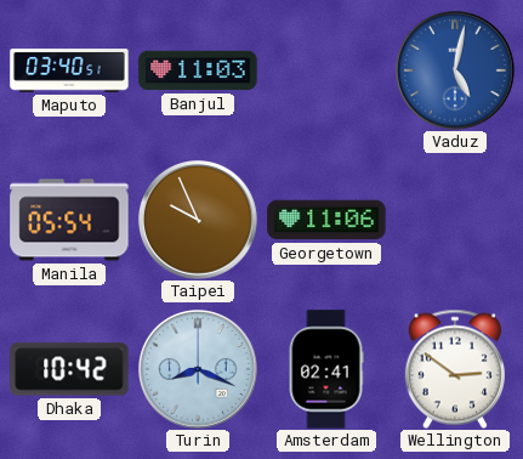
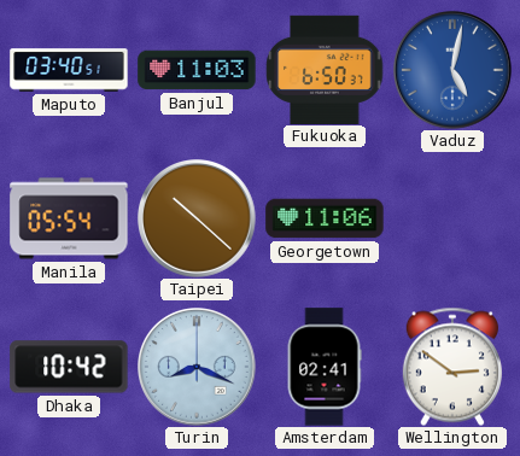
Fukuoka: none -> 6:50
Taipei: 9:56 -> 10:22
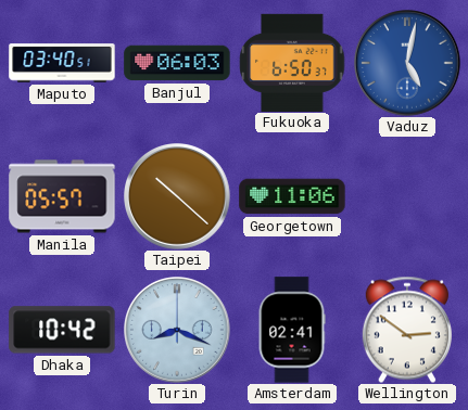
Banjul: 11:03 -> 06:03
Manila: 05:54 -> 05:57
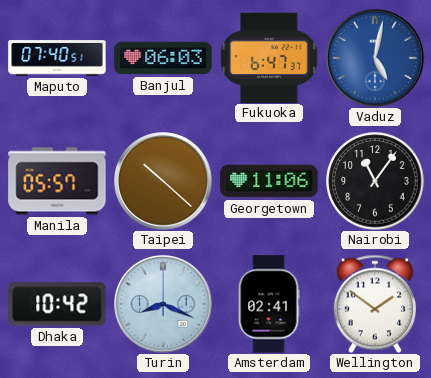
Maputo: 03:40 -> 07:40
Fukuoka: 6:50 -> 6:47
Nairobi: none -> 11:06
Wellington: 2:51 -> 1:51
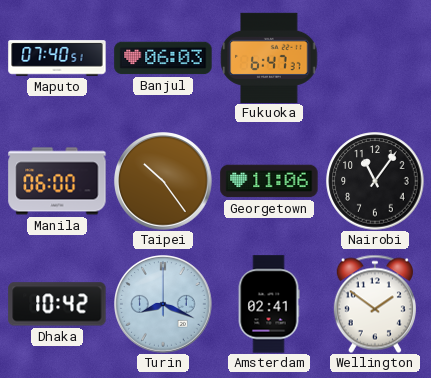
Vaduz: 5:02 -> none
Manila: 05:57 -> 06:00
Taipei: 10:22 -> 10:24
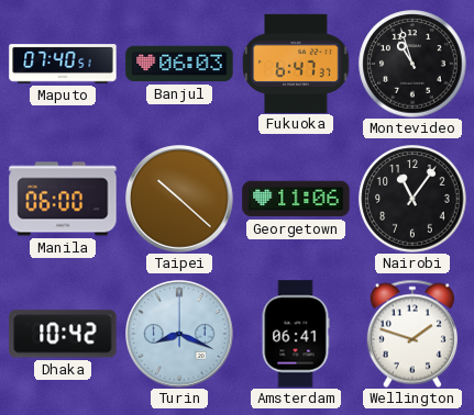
Montevideo: none -> 10:57
Taipei: 10:24 -> 10:22
Amsterdam: 02:41 -> 06:41
Wellington: 1:51 -> 1:48
